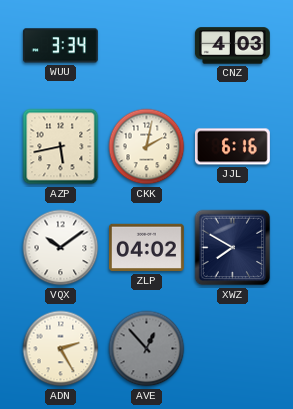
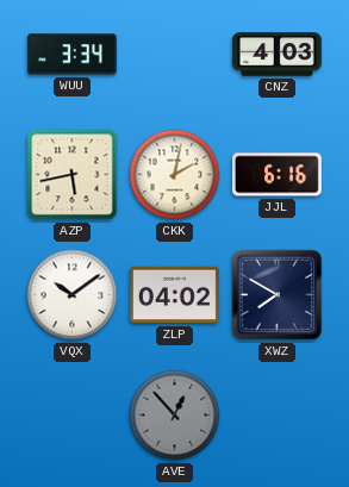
ADN: 2:25 -> none
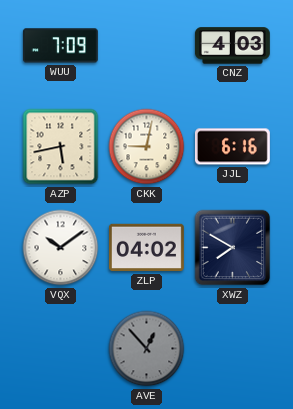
WUU: 3:34 -> 7:09
CKK: 2:02 -> 9:02
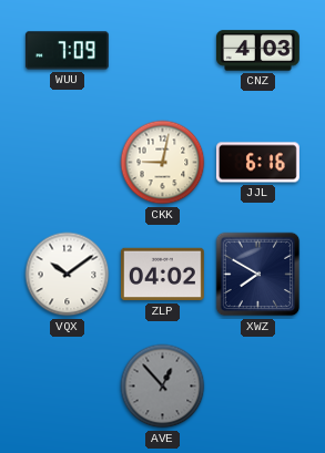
AZP: 5:43 -> none
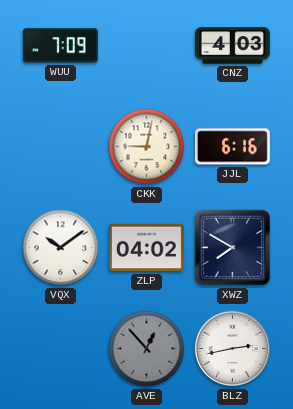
BLZ: none -> 2:43
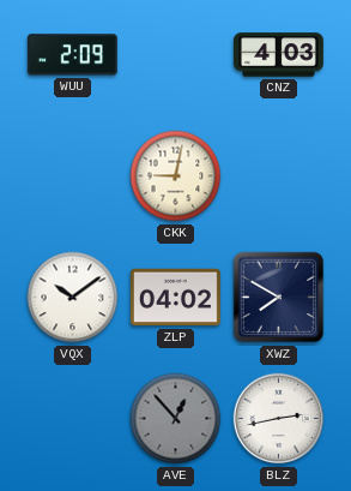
WUU: 7:09 -> 2:09
JJL: 6:16 -> none
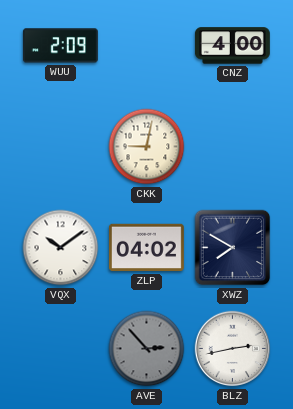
CNZ: 4:03 -> 4:00
AVE: 12:53 -> 2:53
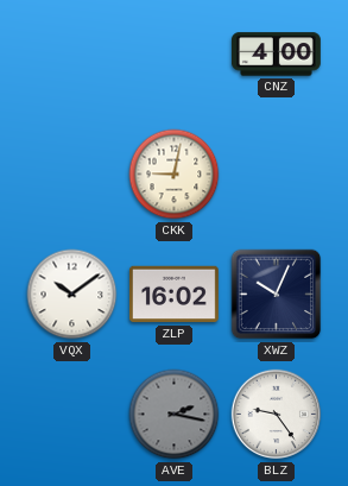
WUU: 2:09 -> none
ZLP: 04:02 -> 16:02
XWZ: 7:50 -> 10:04
AVE: 2:53 -> 2:17
BLZ: 2:43 -> 9:24
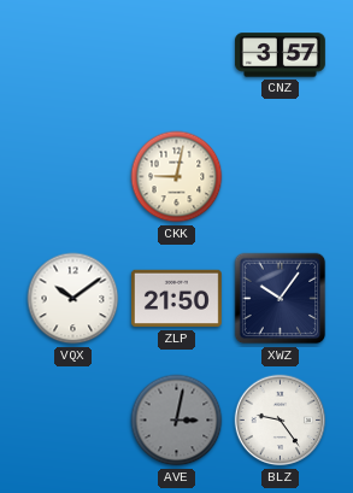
CNZ: 4:00 -> 3:57
ZLP: 16:02 -> 21:50
XWZ: 10:04 -> 10:06
AVE: 2:17 -> 3:02
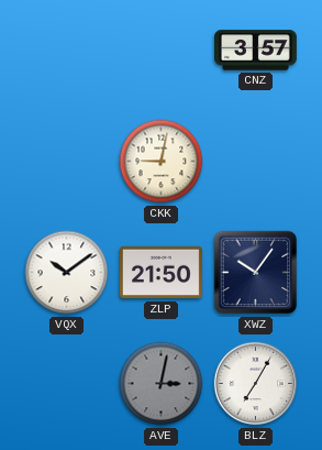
BLZ: 9:24 -> 7:05
